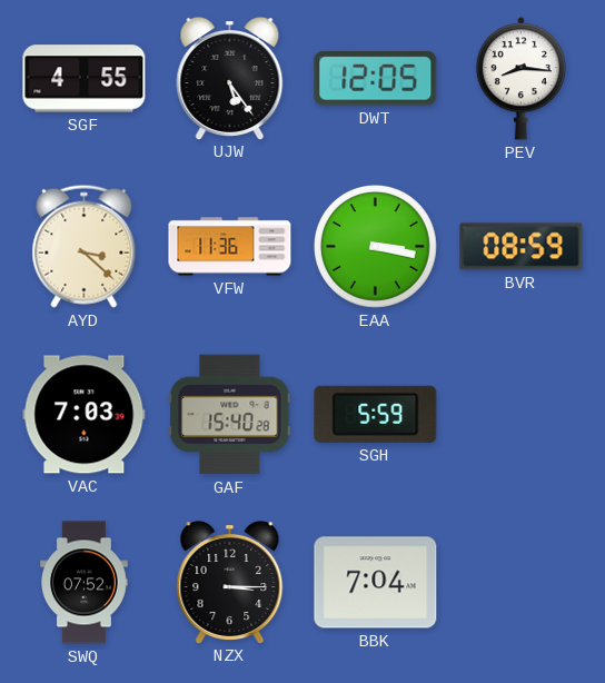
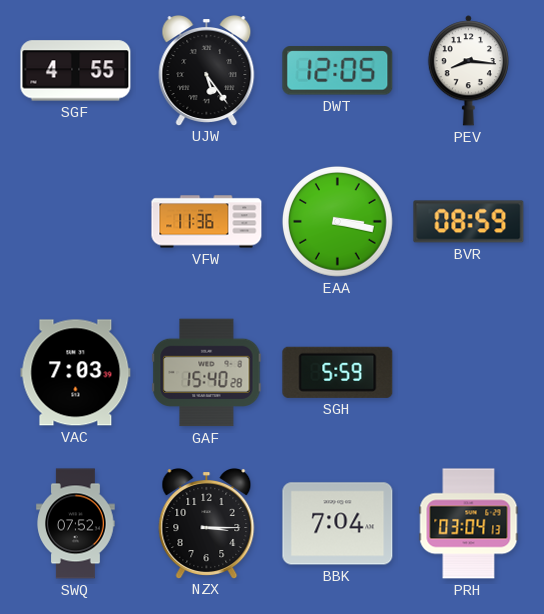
AYD: 3:22 -> none
PRH: none -> 03:04
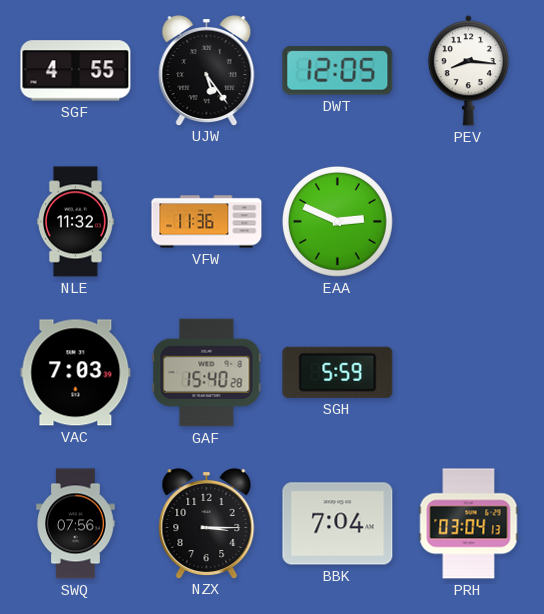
NLE: none -> 11:32
EAA: 3:17 -> 2:49
BVR: 08:59 -> none
SWQ: 07:52 -> 07:56
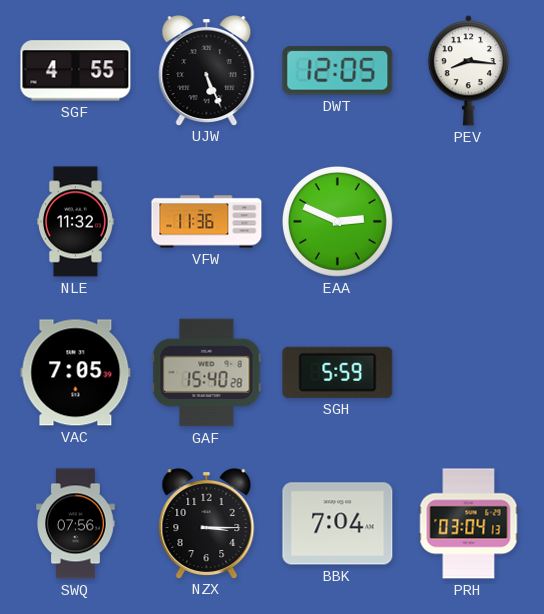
UJW: 5:24 -> 5:26
VAC: 7:03 -> 7:05
